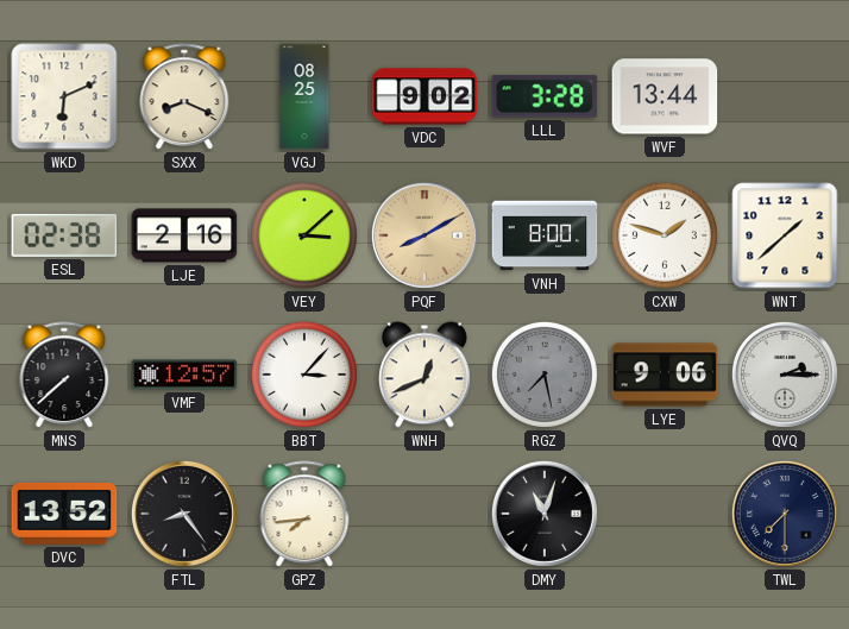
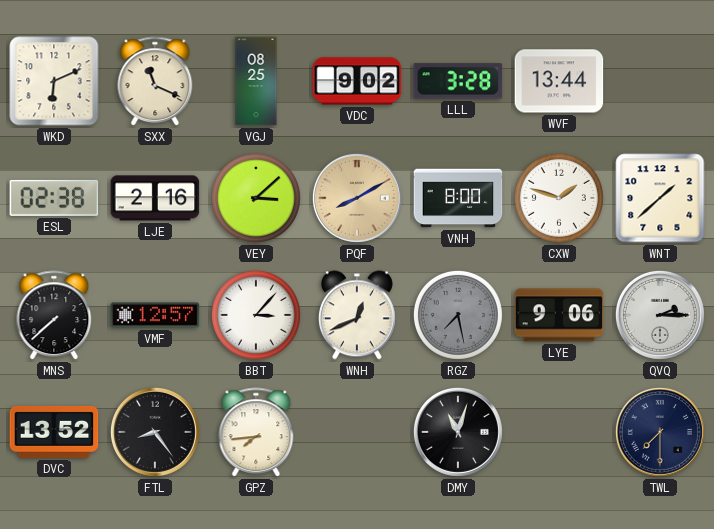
SXX: 8:19 -> 11:19
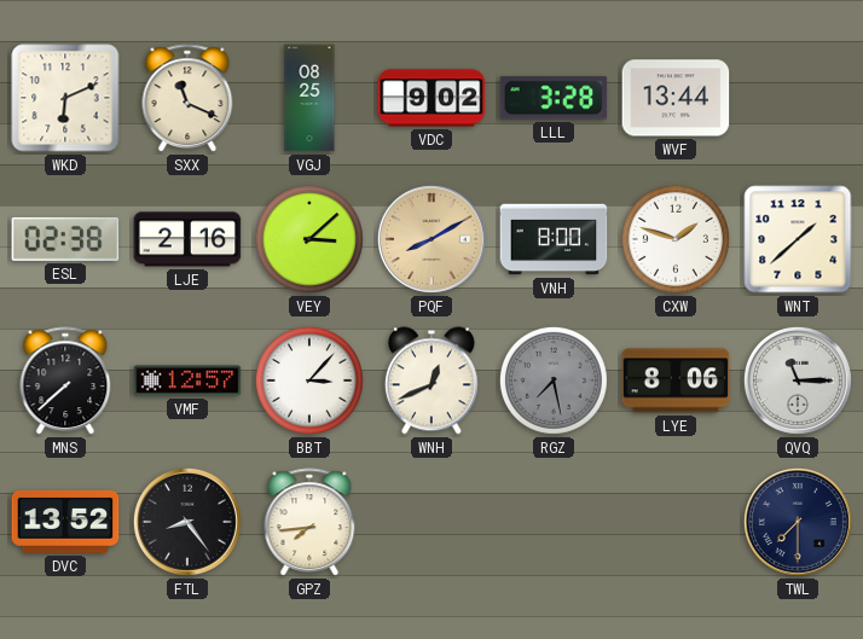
LYE: 9:06 -> 8:06
QVQ: 2:15 -> 11:15
DMY: 11:03 -> none
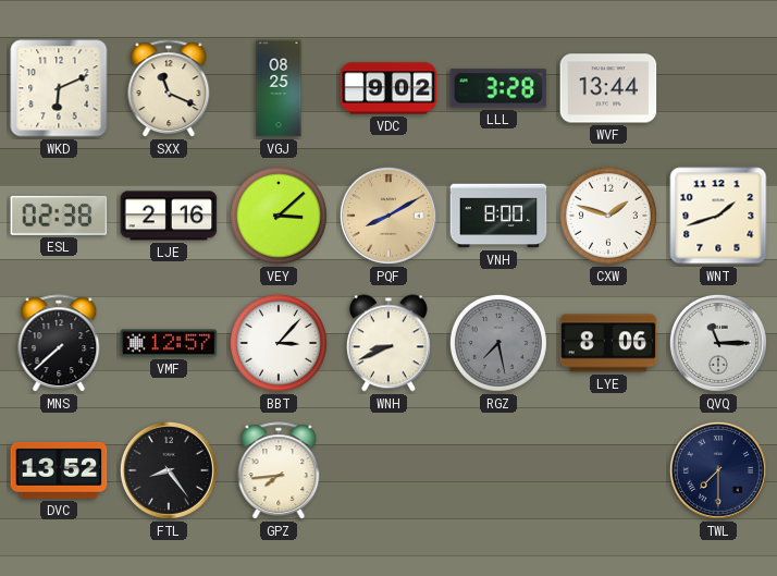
WNT: 1:38 -> 1:42
WNH: 12:41 -> 8:41
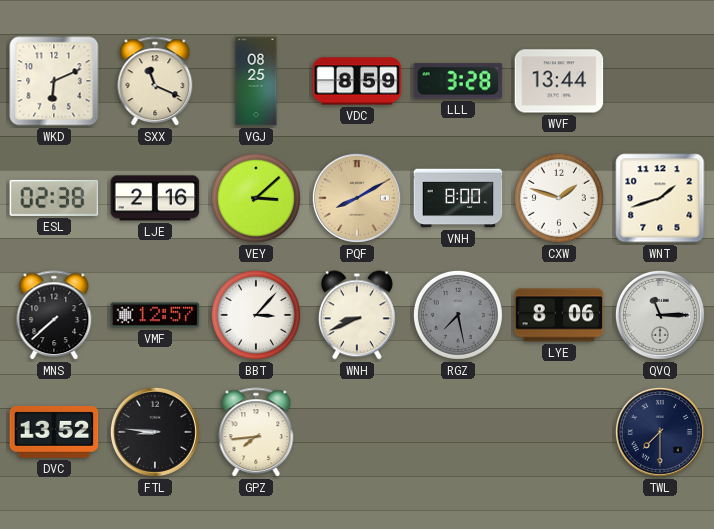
VDC: 9:02 -> 8:59
FTL: 8:24 -> 8:46
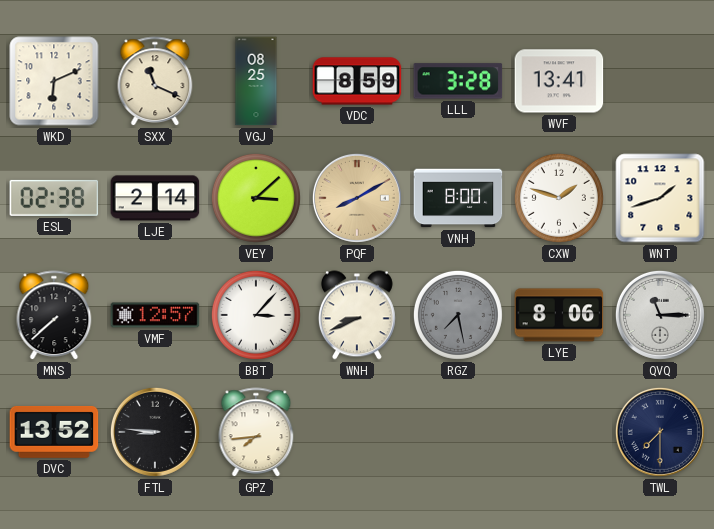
WVF: 13:44 -> 13:41
LJE: 2:16 -> 2:14
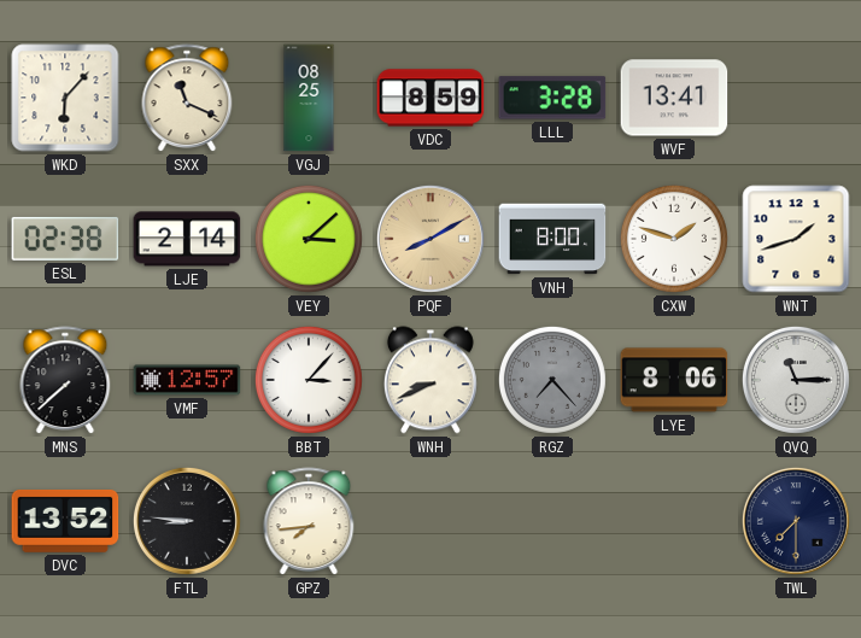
WKD: 6:11 -> 6:07
RGZ: 7:28 -> 7:23
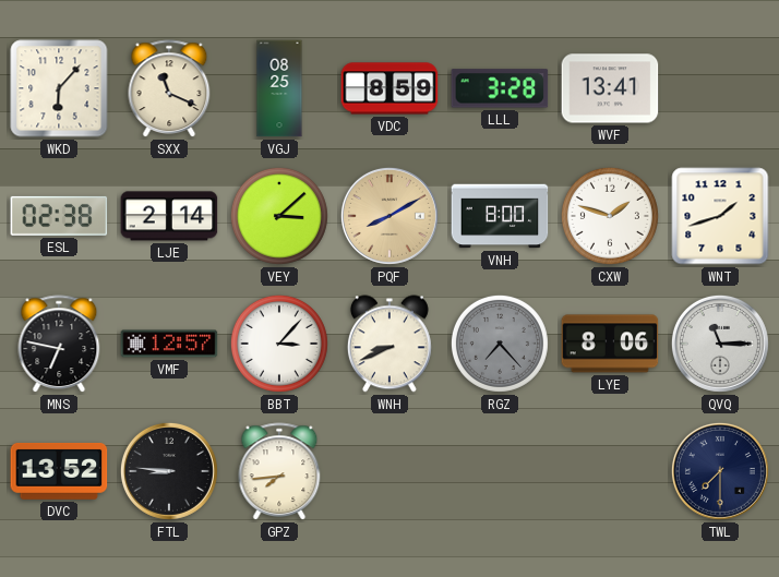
MNS: 7:38 -> 6:47
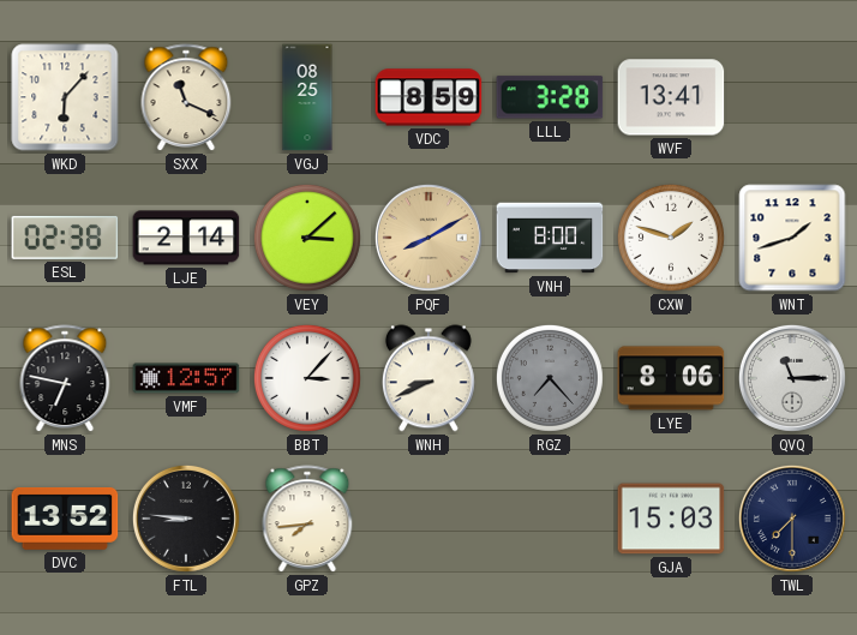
GJA: none -> 15:03
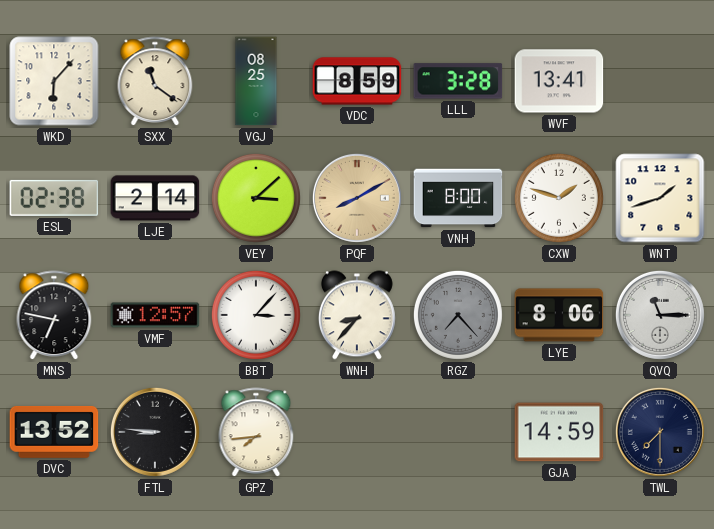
SXX: 11:19 -> 11:21
WNH: 8:41 -> 8:37
GJA: 15:03 -> 14:59
